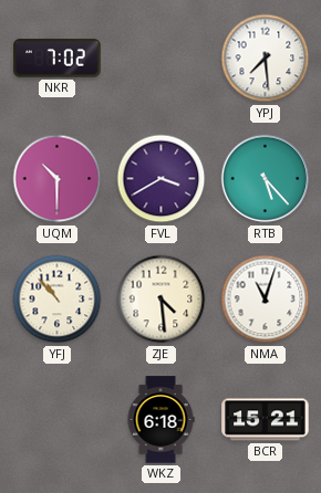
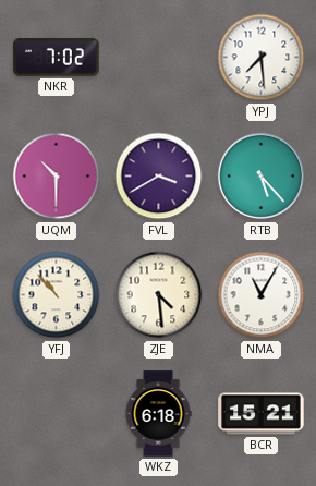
NMA: 11:03 -> 11:05
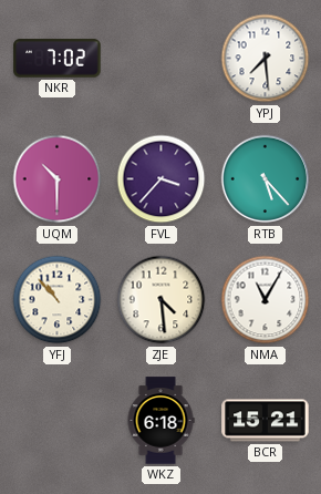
FVL: 3:40 -> 3:37
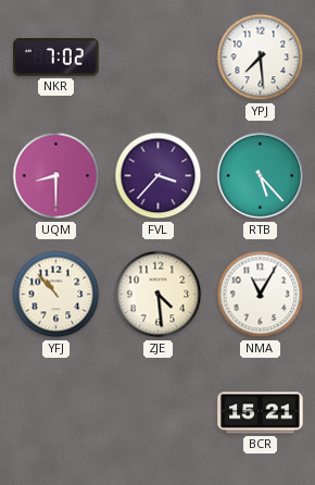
UQM: 10:30 -> 8:30
WKZ: 6:18 -> none
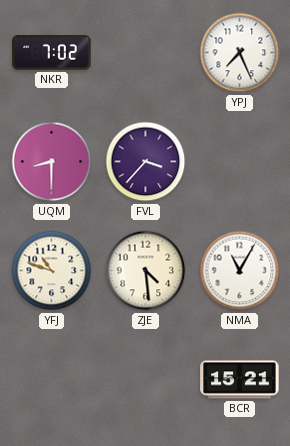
YPJ: 7:29 -> 7:26
RTB: 5:23 -> none
YFJ: 10:53 -> 10:48
